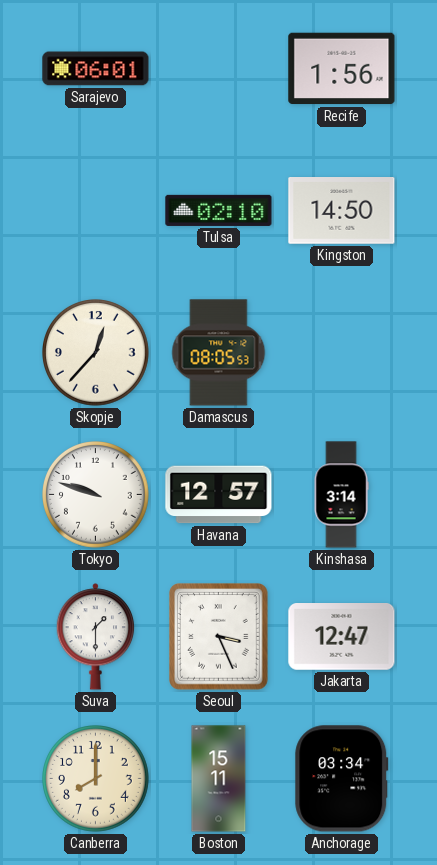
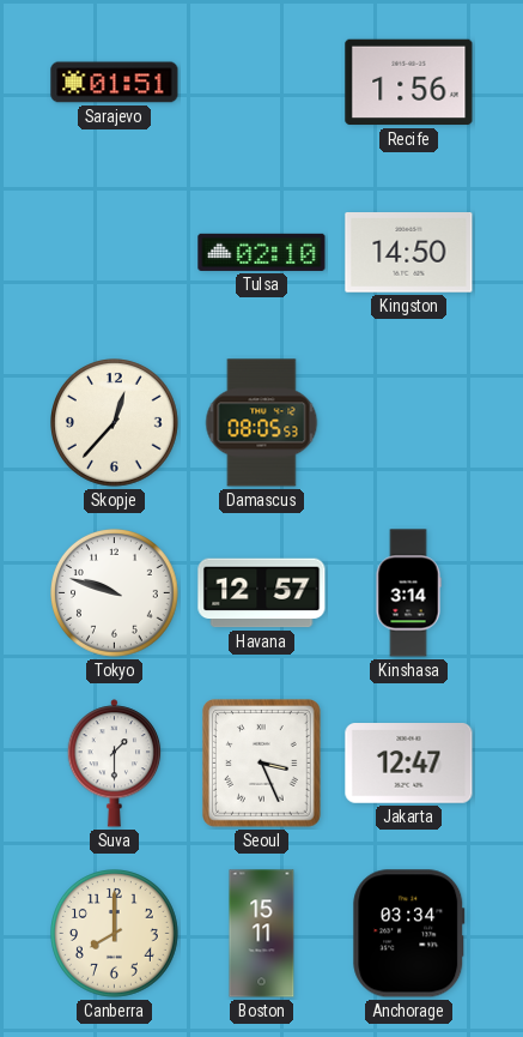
Sarajevo: 06:01 -> 01:51
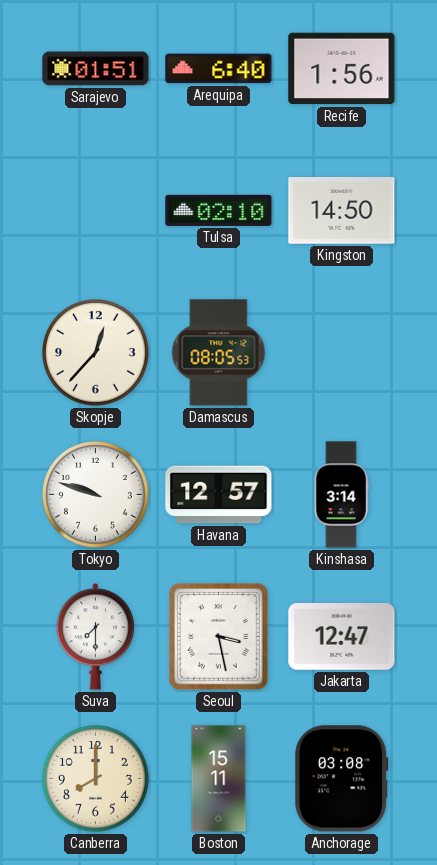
Arequipa: none -> 6:40
Suva: 1:30 -> 7:30
Seoul: 3:26 -> 3:28
Anchorage: 03:34 -> 03:08
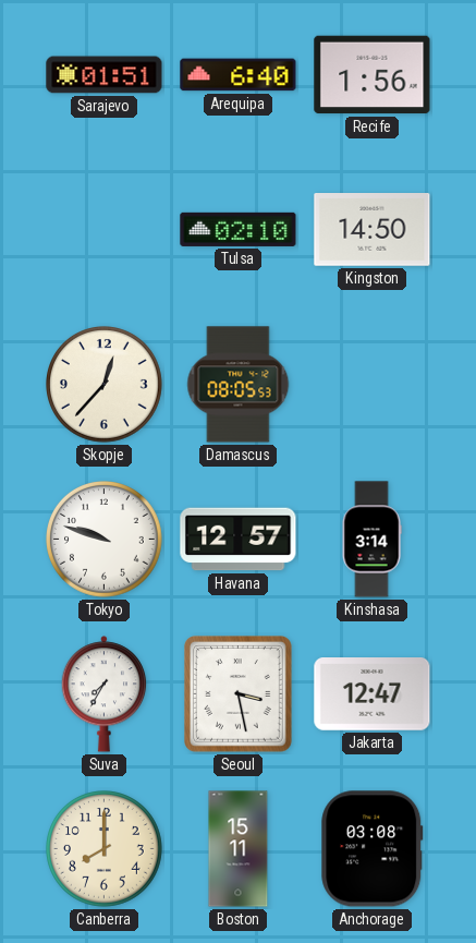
Suva: 7:30 -> 7:35
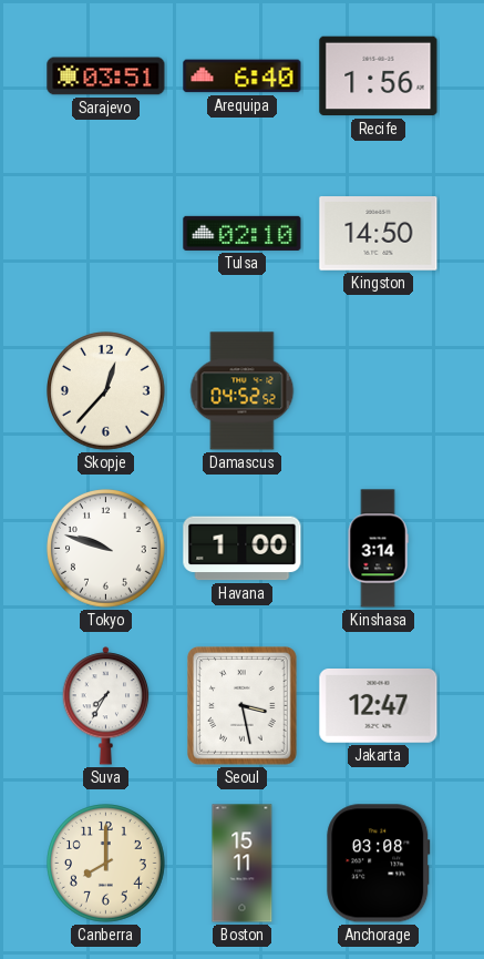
Sarajevo: 01:51 -> 03:51
Damascus: 08:05 -> 04:52
Havana: 12:57 -> 1:00
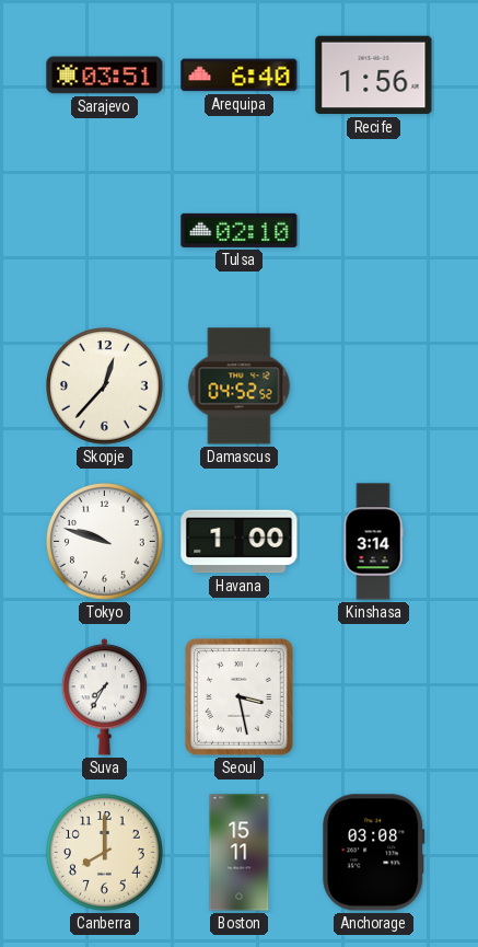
Kingston: 14:50 -> none
Jakarta: 12:47 -> none
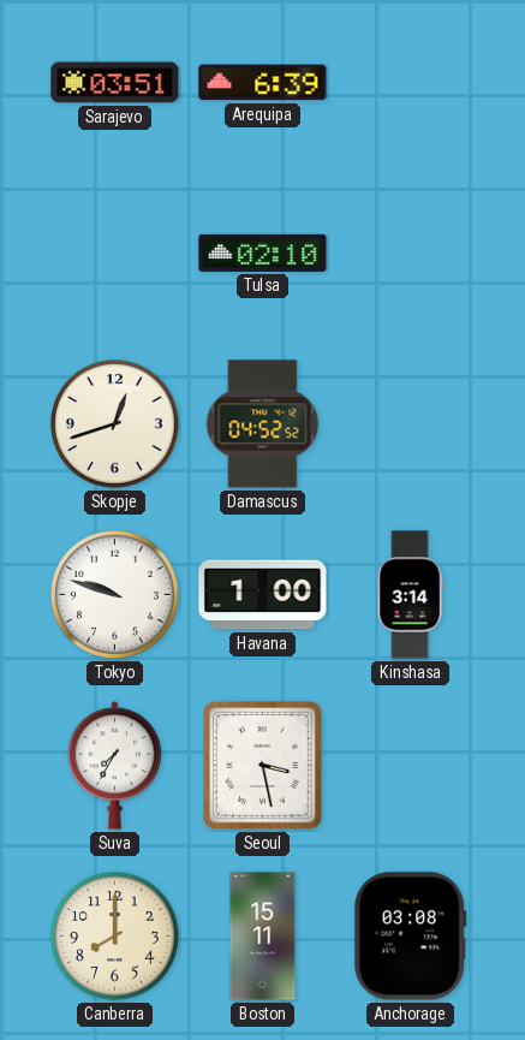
Arequipa: 6:40 -> 6:39
Recife: 1:56 -> none
Skopje: 12:37 -> 12:42
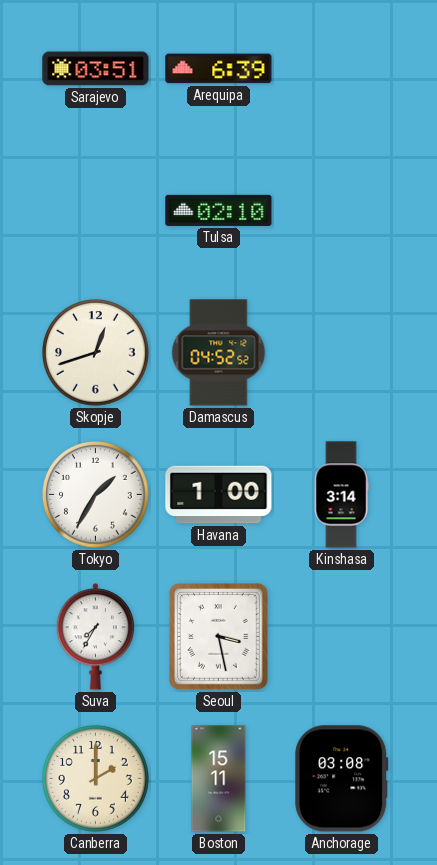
Tokyo: 9:48 -> 1:35
Canberra: 8:00 -> 2:00
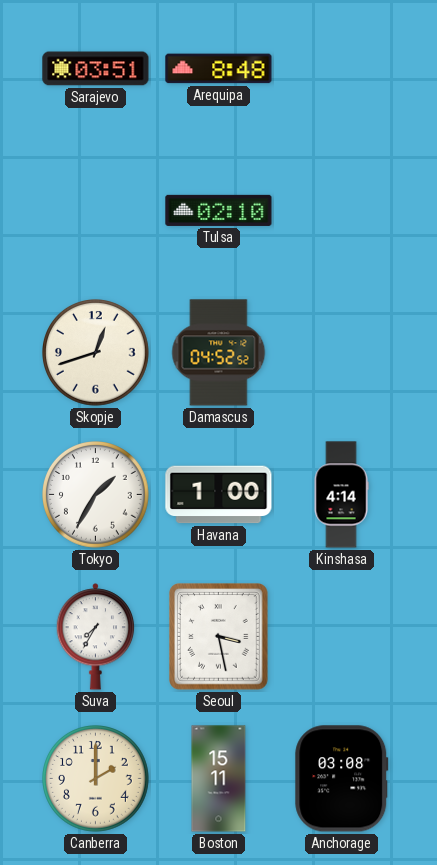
Arequipa: 6:39 -> 8:48
Kinshasa: 3:14 -> 4:14
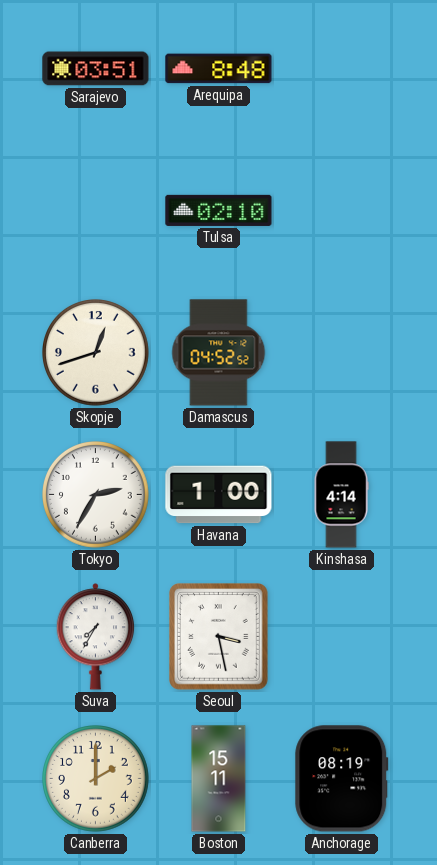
Tokyo: 1:35 -> 2:35
Anchorage: 03:08 -> 08:19
